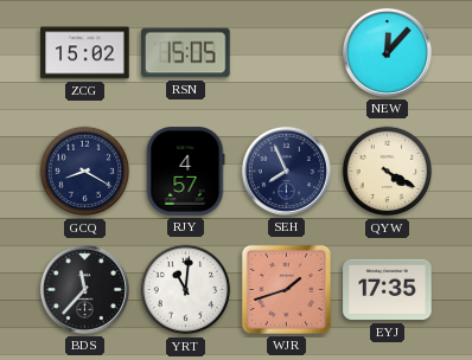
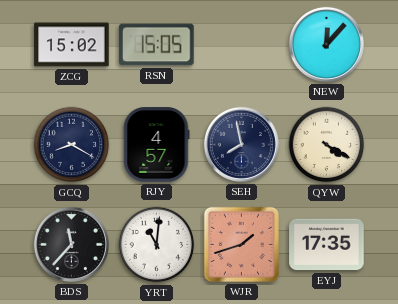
SEH: 7:56 -> 7:58
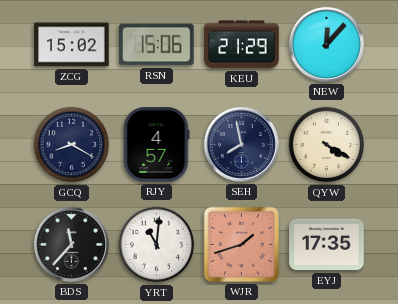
RSN: 15:05 -> 15:06
KEU: none -> 21:29
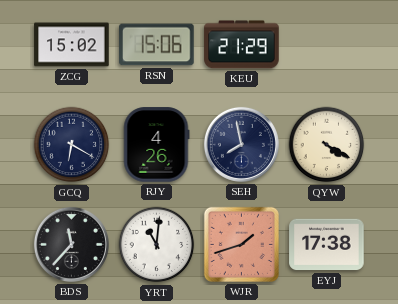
NEW: 12:07 -> none
GCQ: 8:20 -> 6:20
RJY: 4:57 -> 4:26
EYJ: 17:35 -> 17:38
